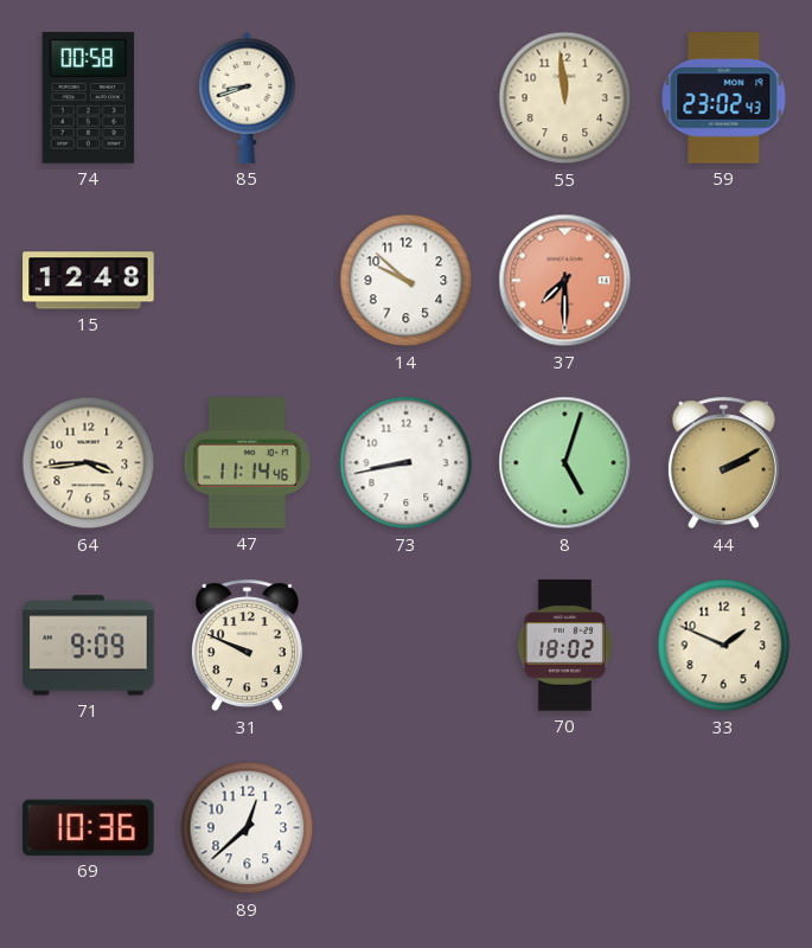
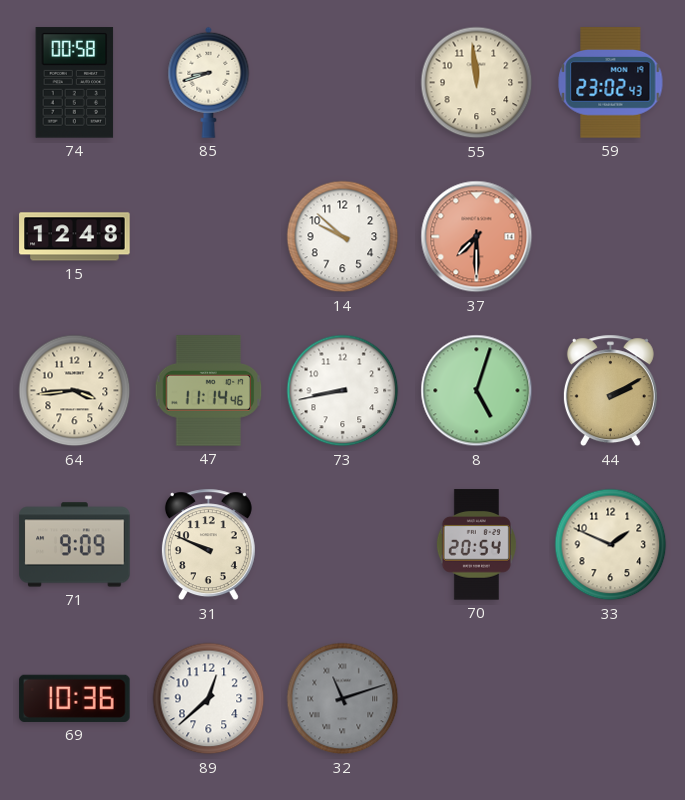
70: 18:02 -> 20:54
32: none -> 11:12
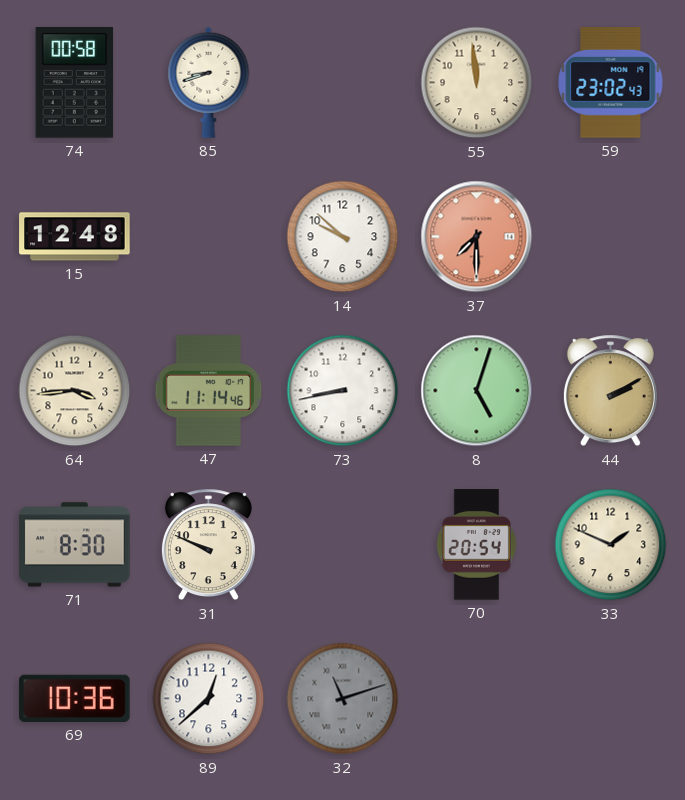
71: 9:09 -> 8:30
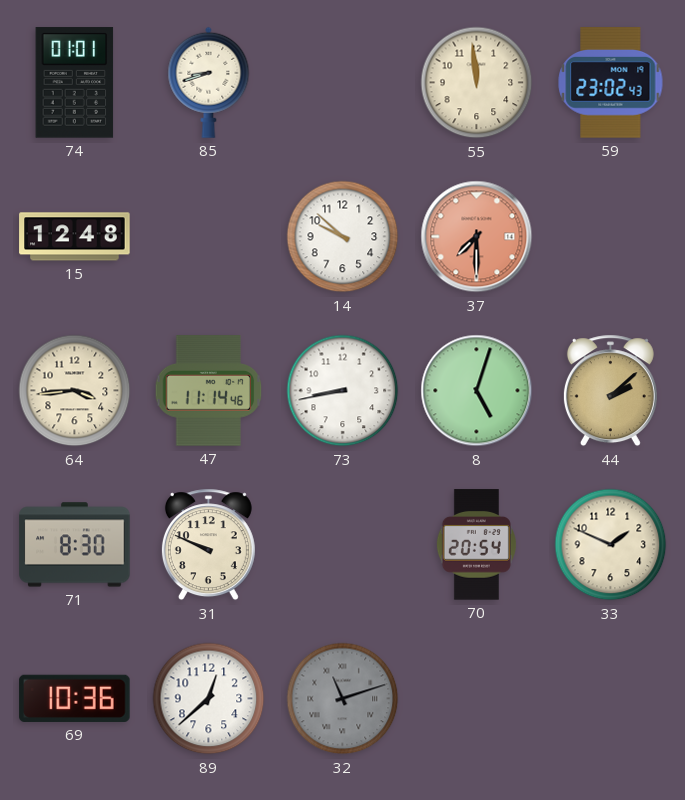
74: 00:58 -> 01:01
44: 2:10 -> 2:08
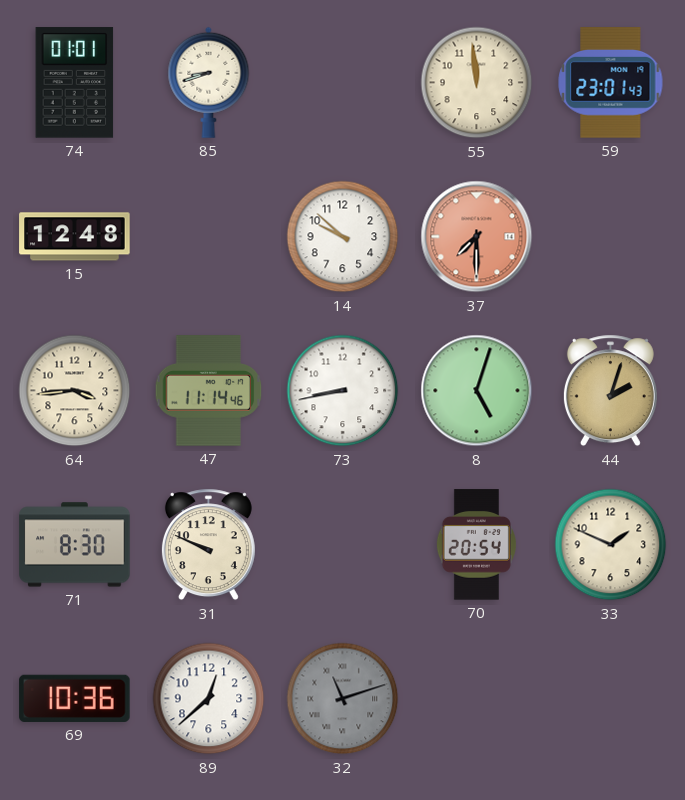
59: 23:02 -> 23:01
44: 2:08 -> 2:03
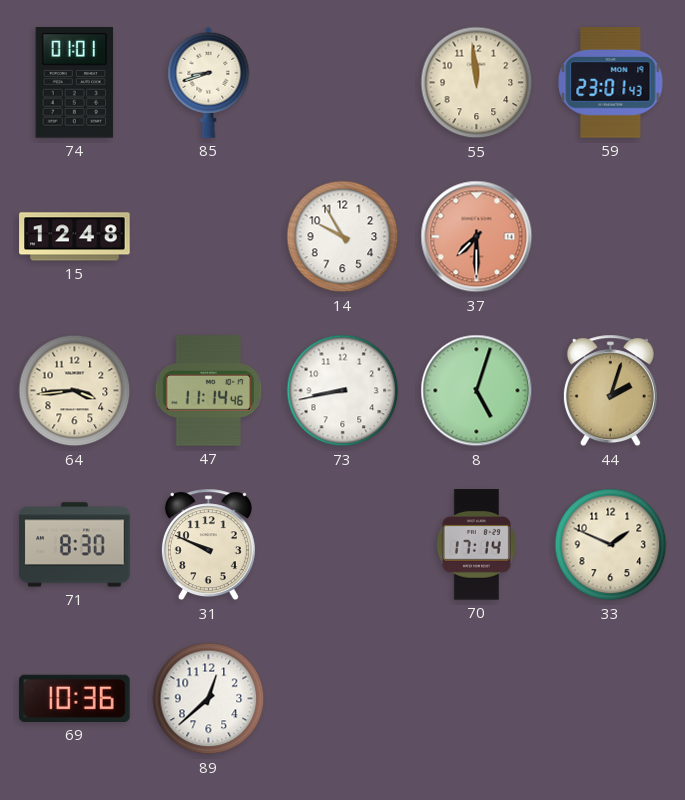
14: 9:52 -> 9:55
70: 20:54 -> 17:14
32: 11:12 -> none
